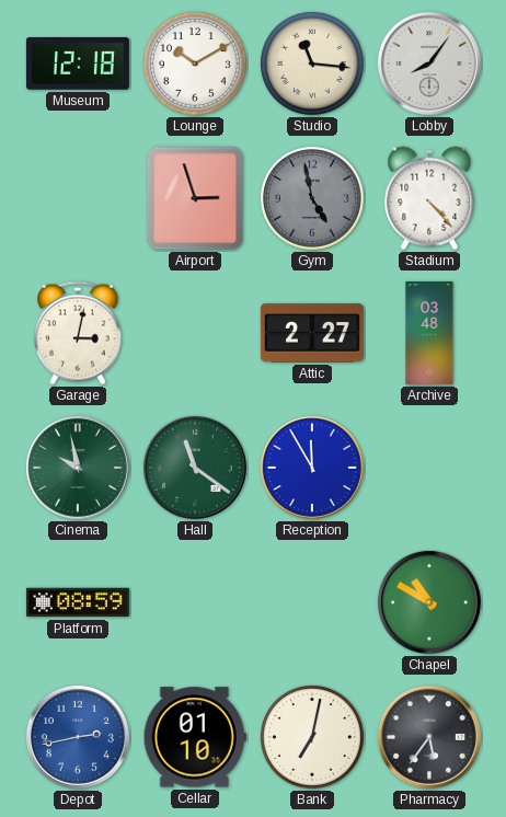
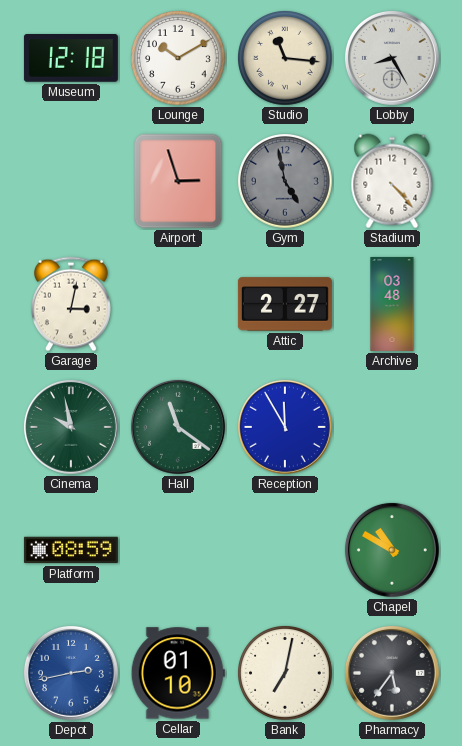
Lobby: 8:06 -> 8:25
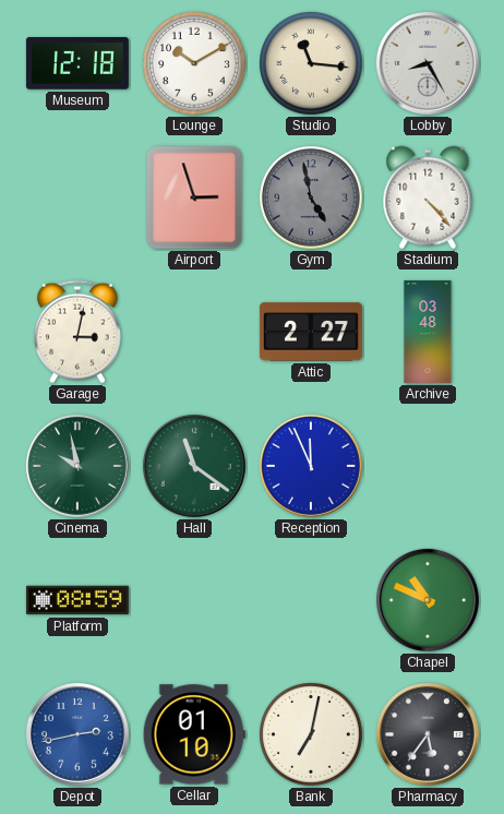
Reception: 11:55 -> 11:56
Chapel: 10:50 -> 10:49
